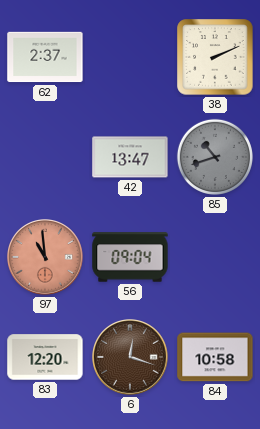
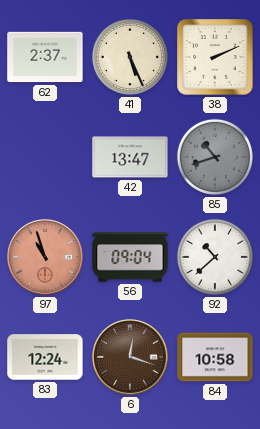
41: none -> 5:26
97: 10:59 -> 10:57
92: none -> 10:38
83: 12:20 -> 12:24
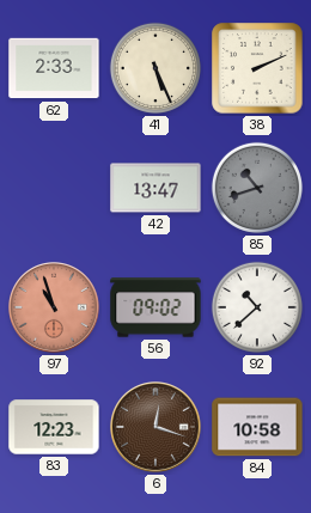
62: 2:37 -> 2:33
56: 09:04 -> 09:02
83: 12:24 -> 12:23
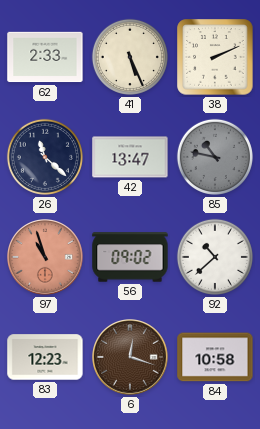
26: none -> 11:22
85: 10:42 -> 10:47
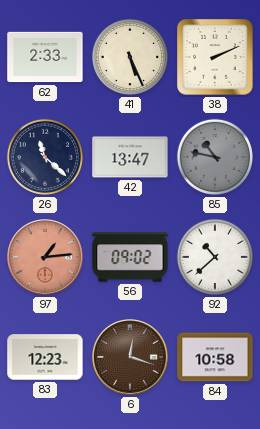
97: 10:57 -> 1:14
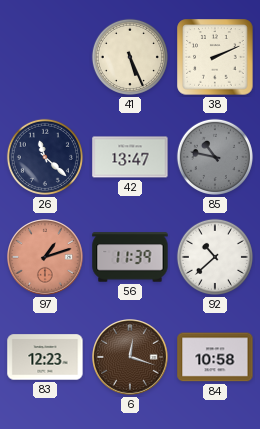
62: 2:33 -> none
97: 1:14 -> 1:12
56: 09:02 -> 11:39
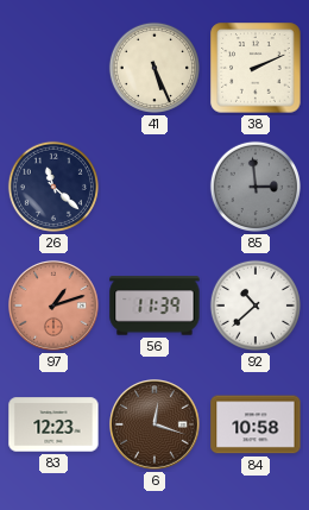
42: 13:47 -> none
85: 10:47 -> 2:59
